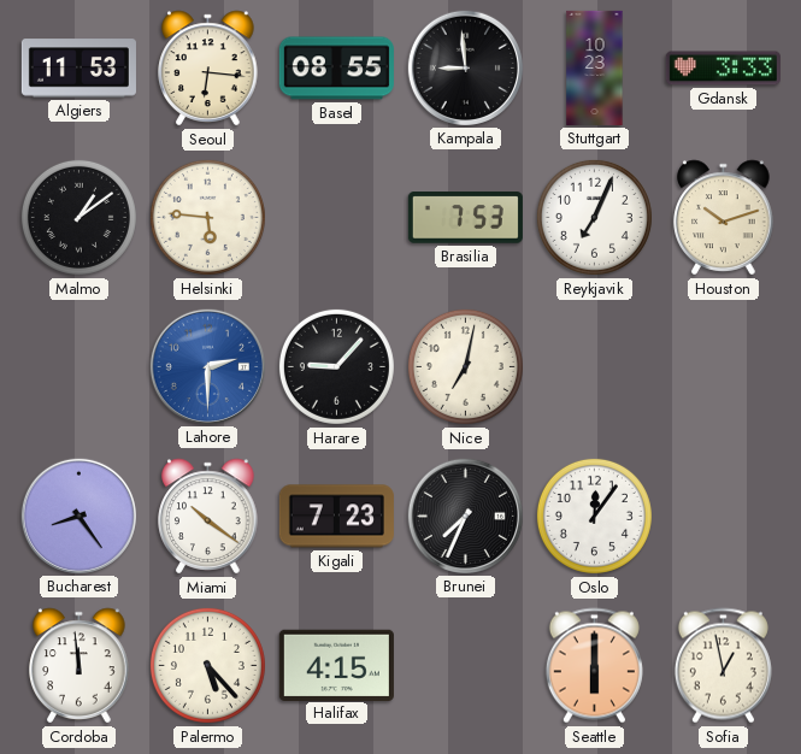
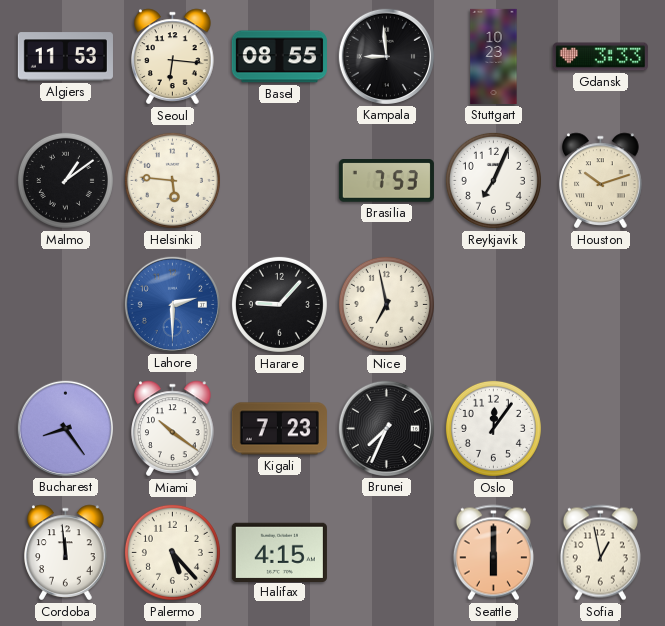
Nice: 7:02 -> 6:58
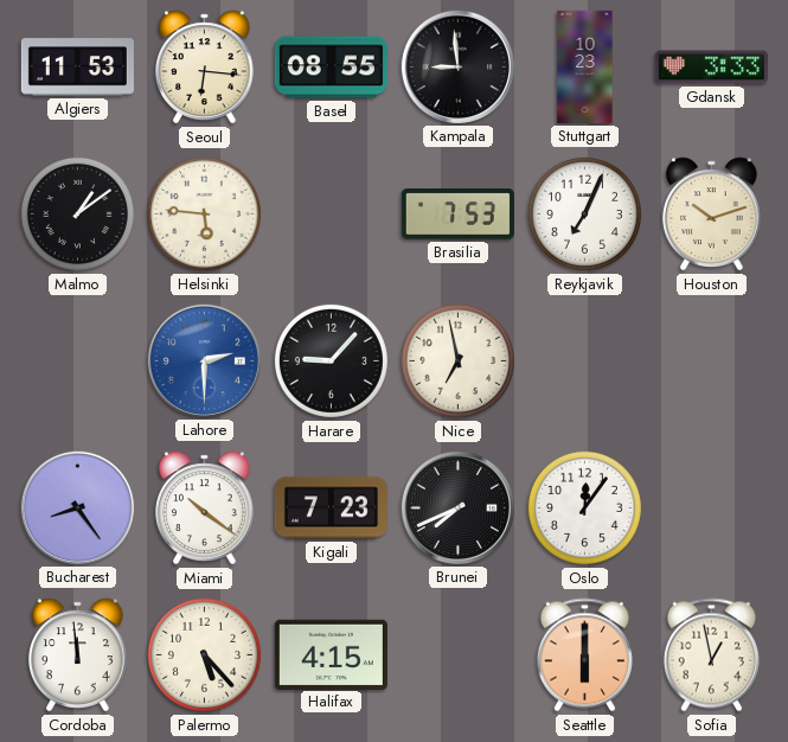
Brunei: 7:34 -> 7:41
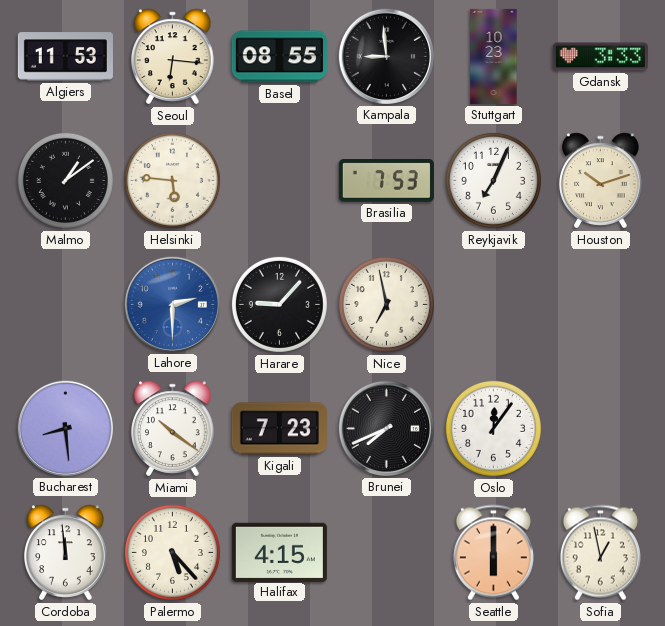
Bucharest: 8:24 -> 8:29
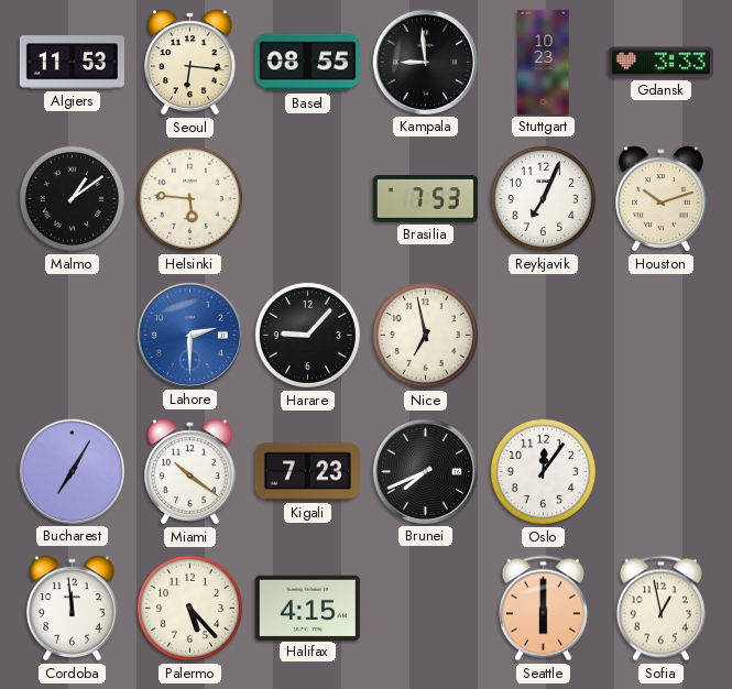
Bucharest: 8:29 -> 7:05
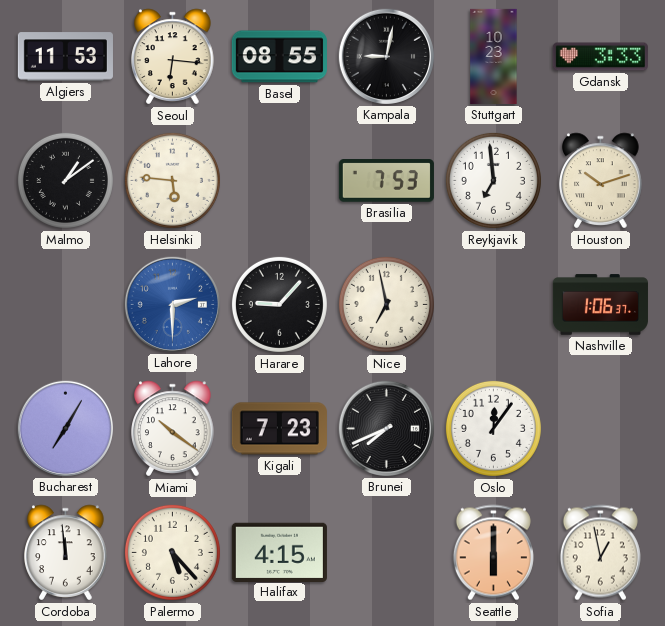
Kampala: 8:59 -> 9:02
Reykjavik: 7:04 -> 6:59
Nashville: none -> 1:06
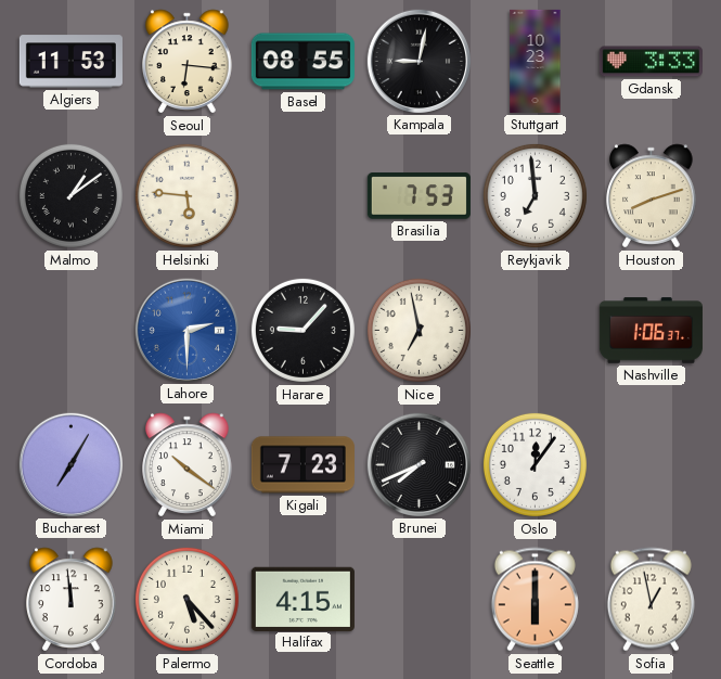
Houston: 10:12 -> 8:12
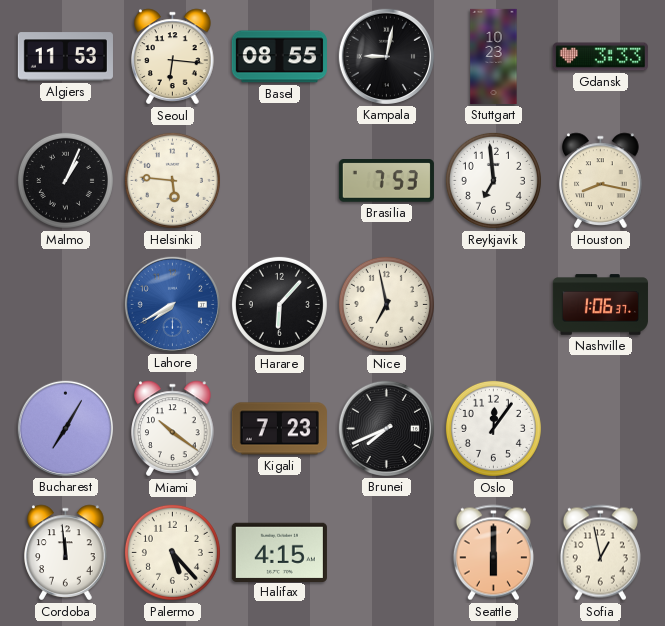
Malmo: 1:09 -> 1:04
Houston: 8:12 -> 8:17
Lahore: 2:30 -> 7:40
Harare: 9:07 -> 6:07
